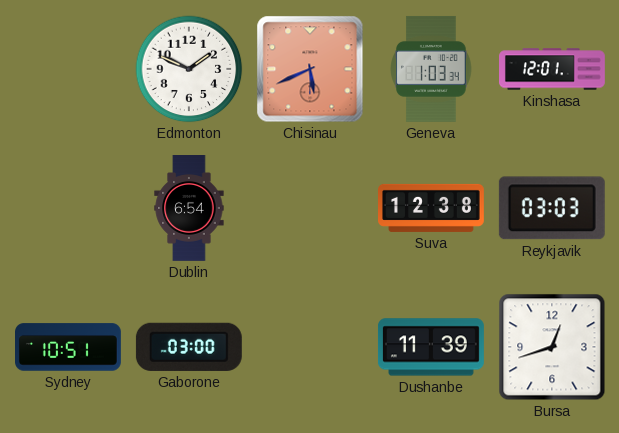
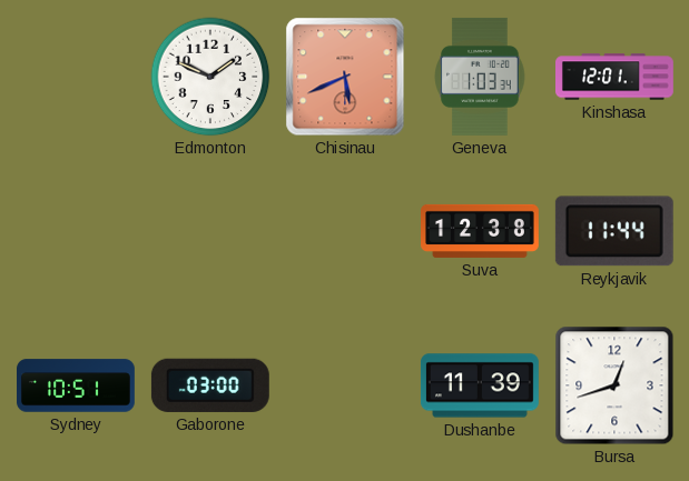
Dublin: 6:54 -> none
Reykjavik: 03:03 -> 11:44
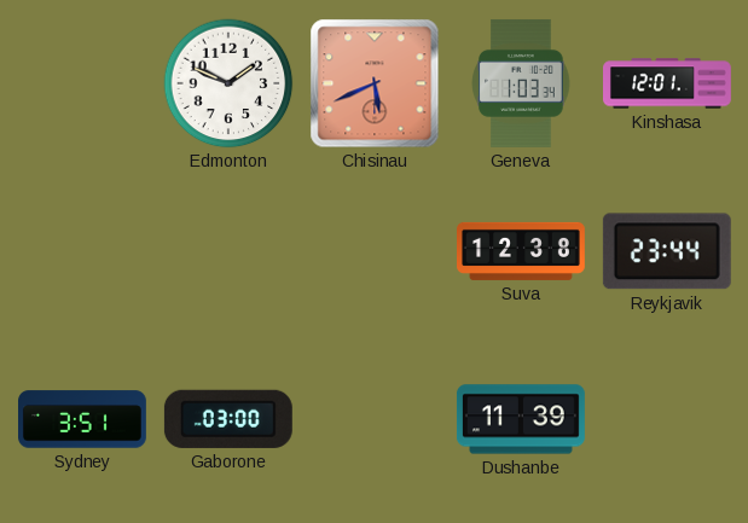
Reykjavik: 11:44 -> 23:44
Sydney: 10:51 -> 3:51
Bursa: 12:42 -> none
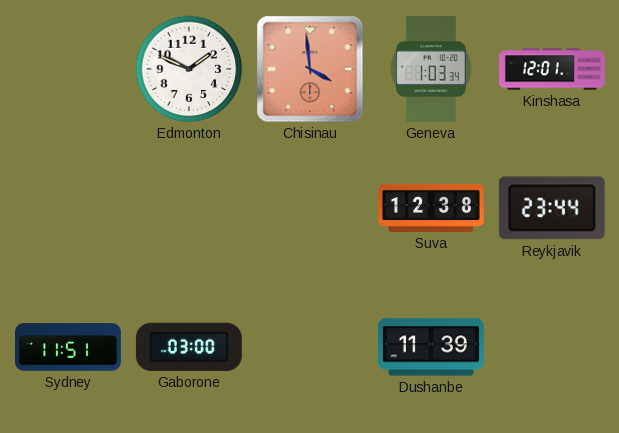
Chisinau: 5:41 -> 3:59
Sydney: 3:51 -> 11:51
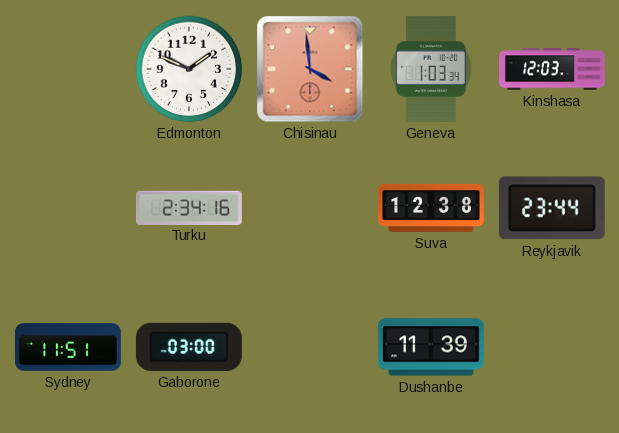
Kinshasa: 12:01 -> 12:03
Turku: none -> 2:34
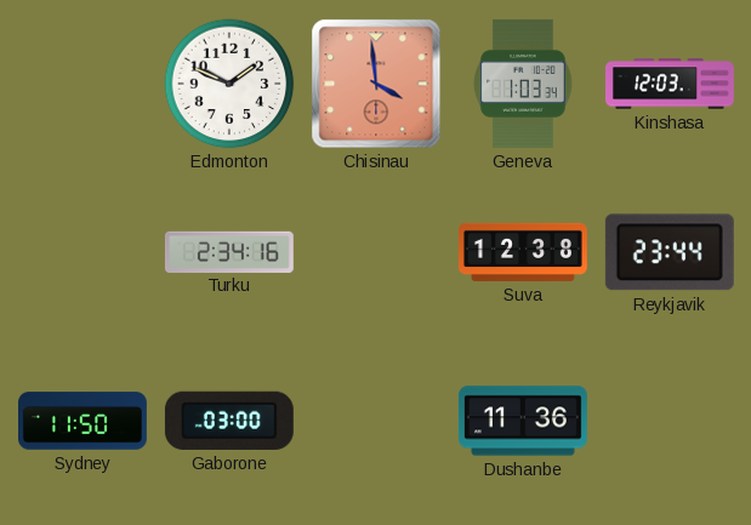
Sydney: 11:51 -> 11:50
Dushanbe: 11:39 -> 11:36
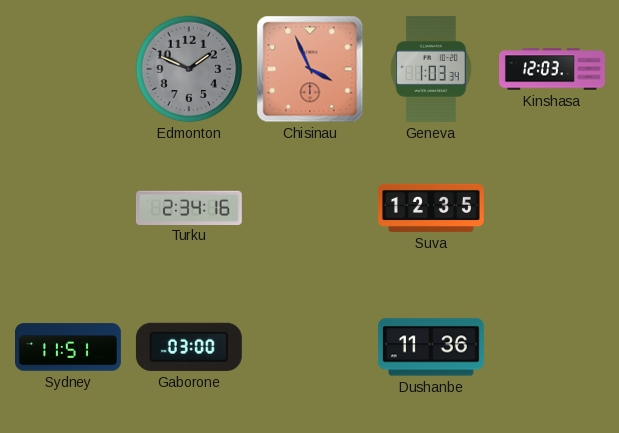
Edmonton dial: white -> grey
Chisinau: 3:59 -> 3:56
Suva: 12:38 -> 12:35
Reykjavik: 23:44 -> none
Sydney: 11:50 -> 11:51
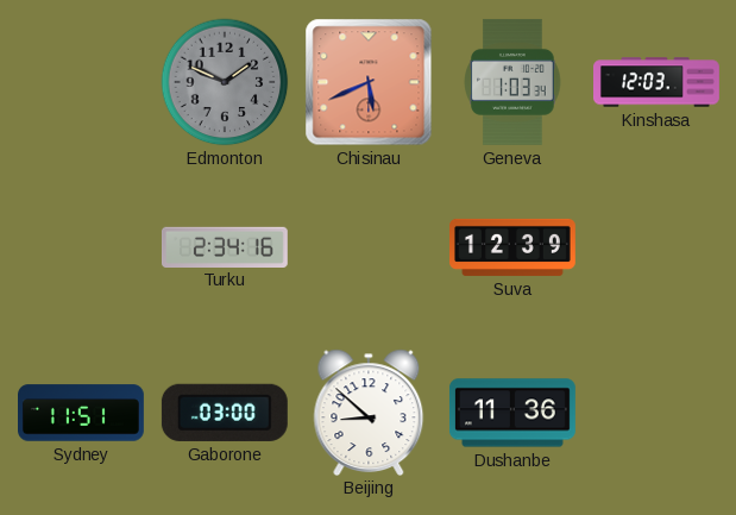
Chisinau: 3:56 -> 5:41
Suva: 12:35 -> 12:39
Beijing: none -> 8:52
